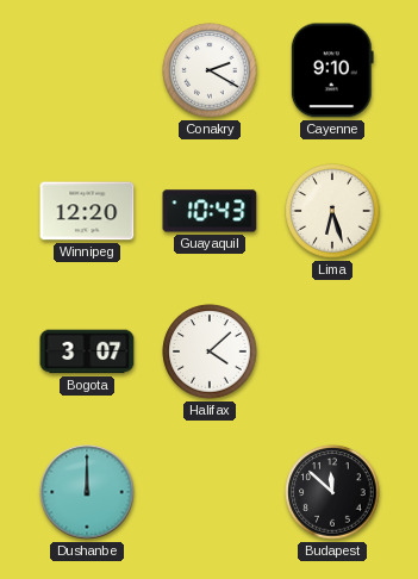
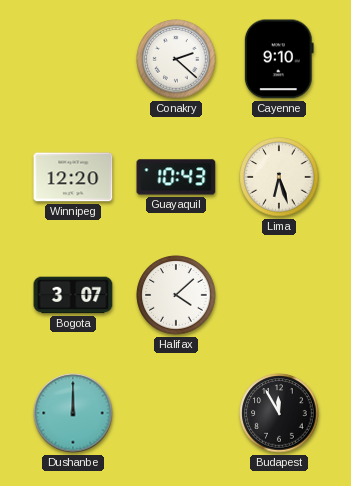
Conakry: 2:20 -> 2:22
Budapest: 11:52 -> 11:55
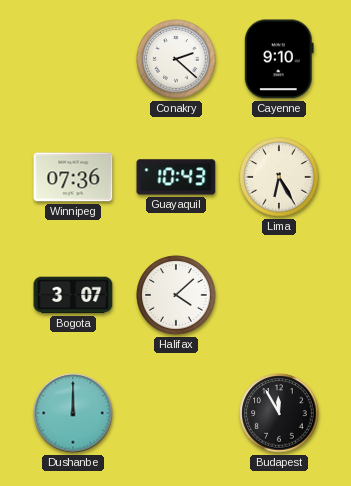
Winnipeg: 12:20 -> 07:36
Lima: 6:27 -> 6:25
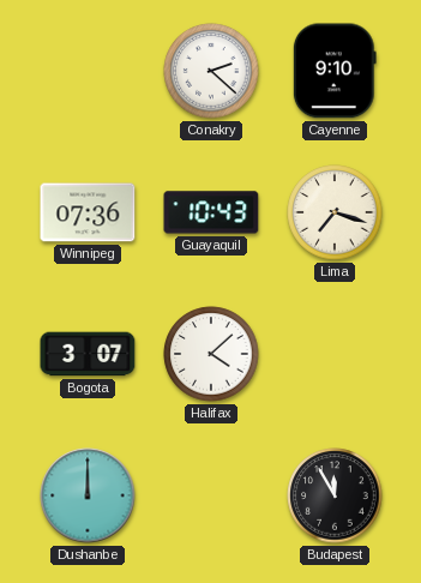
Lima: 6:25 -> 7:18
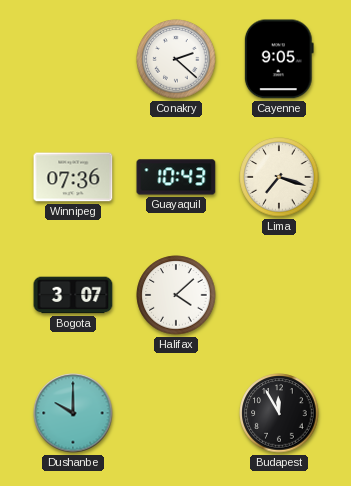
Cayenne: 9:10 -> 9:05
Dushanbe: 12:00 -> 10:00
